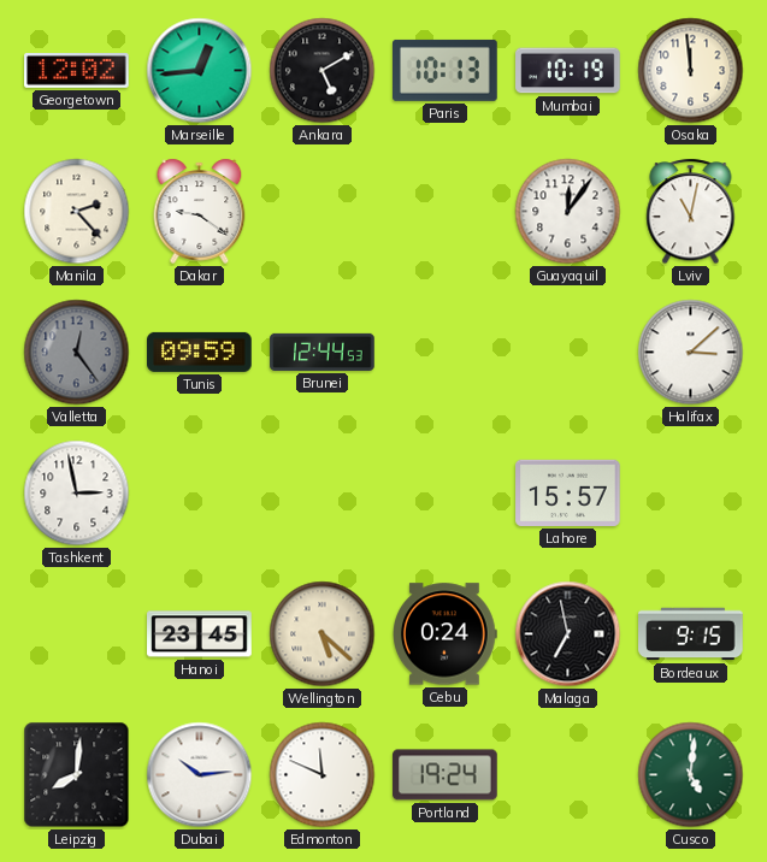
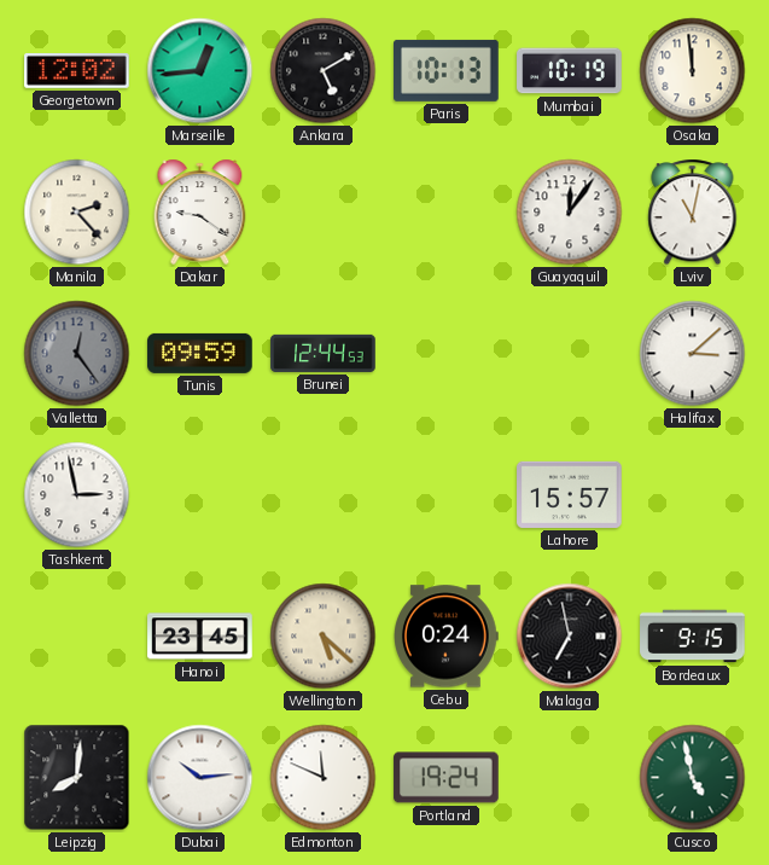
Cusco: 5:01 -> 4:58
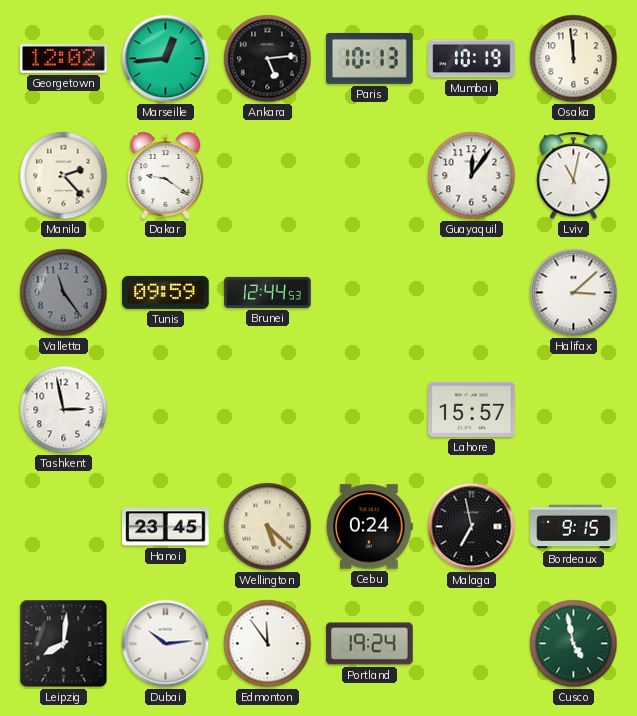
Ankara: 5:10 -> 5:14
Valletta: 12:24 -> 11:24
Edmonton: 11:49 -> 11:54
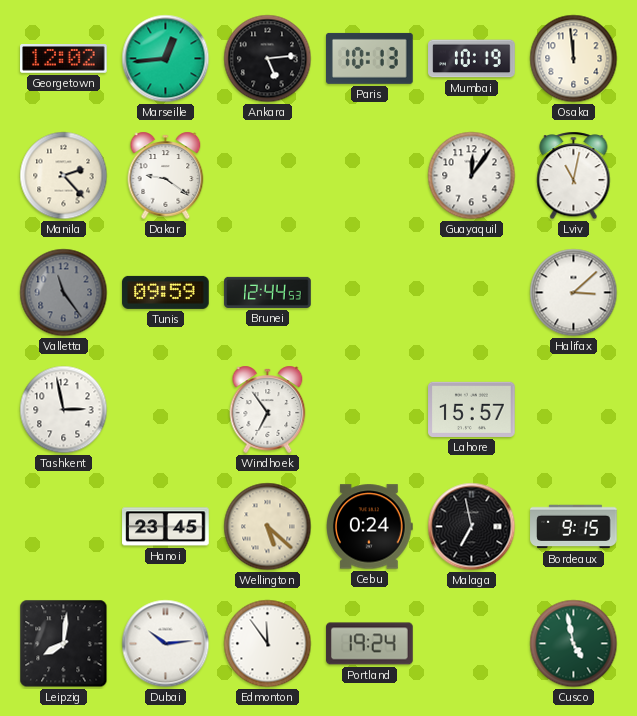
Windhoek: none -> 6:54
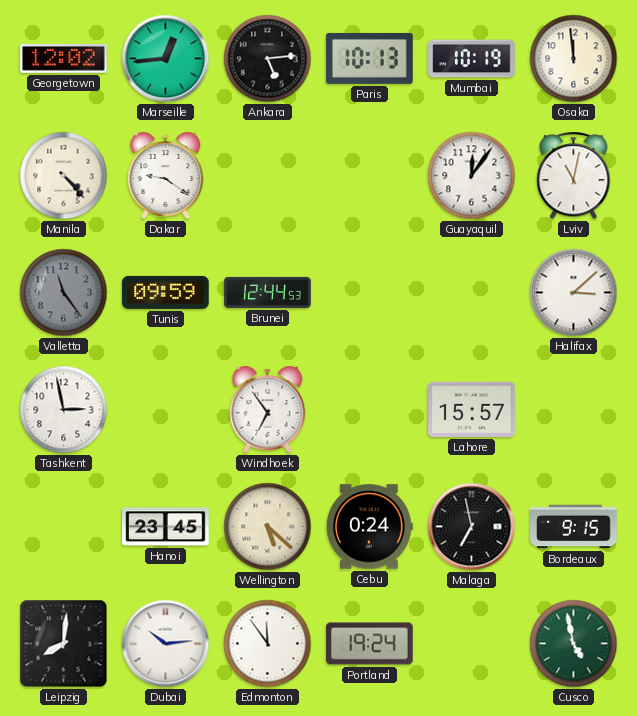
Manila: 2:23 -> 4:23
